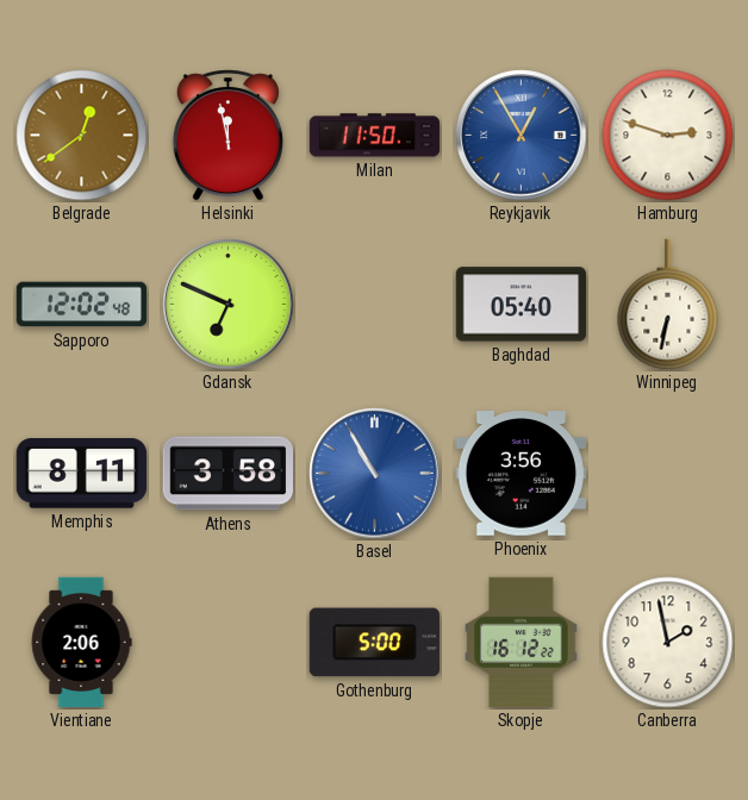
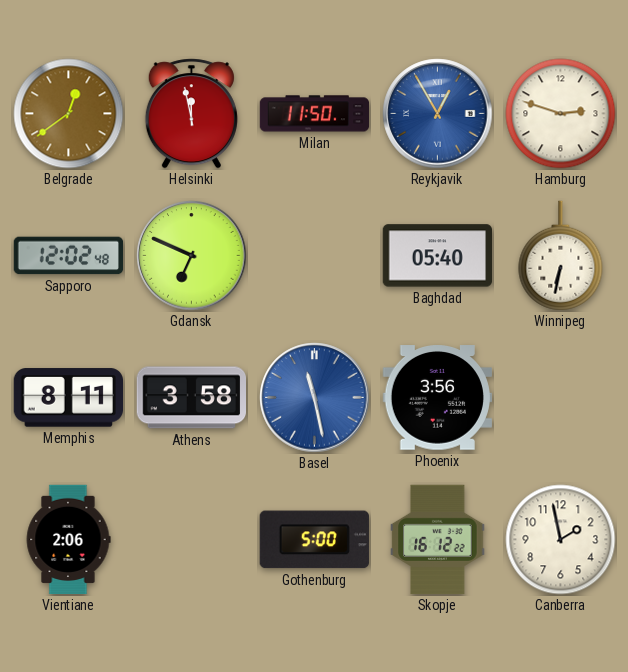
Basel: 10:55 -> 11:28
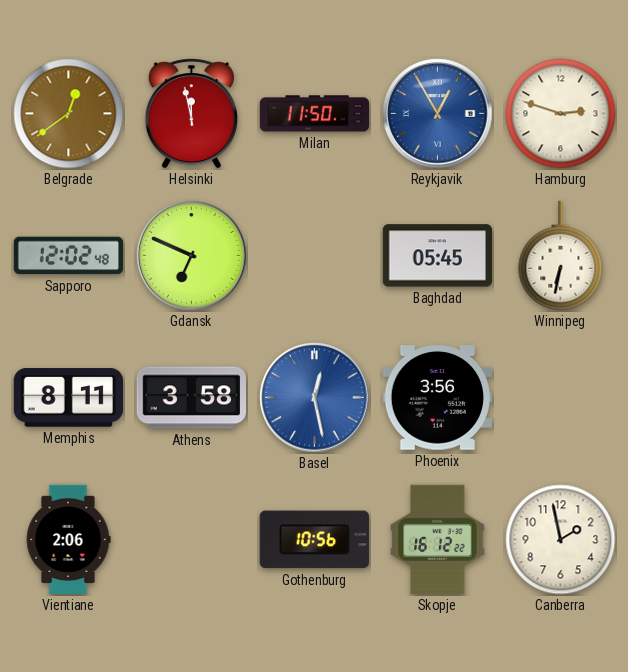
Baghdad: 05:40 -> 05:45
Basel: 11:28 -> 12:28
Gothenburg: 5:00 -> 10:56
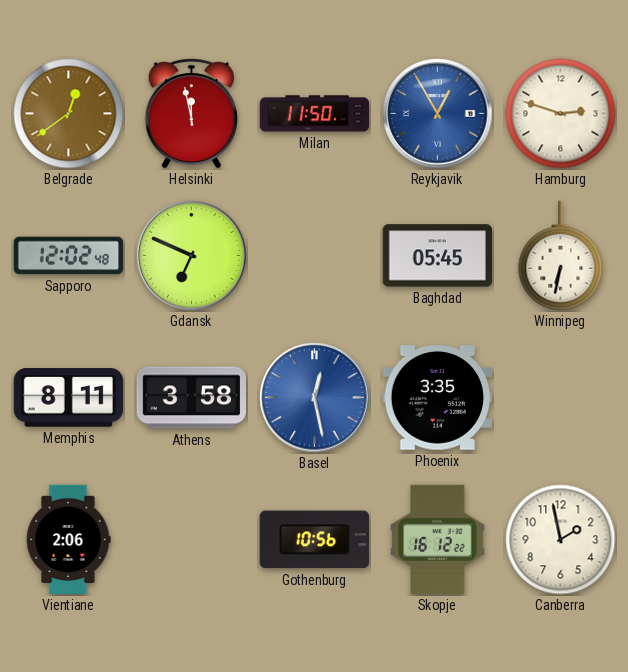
Phoenix: 3:56 -> 3:35
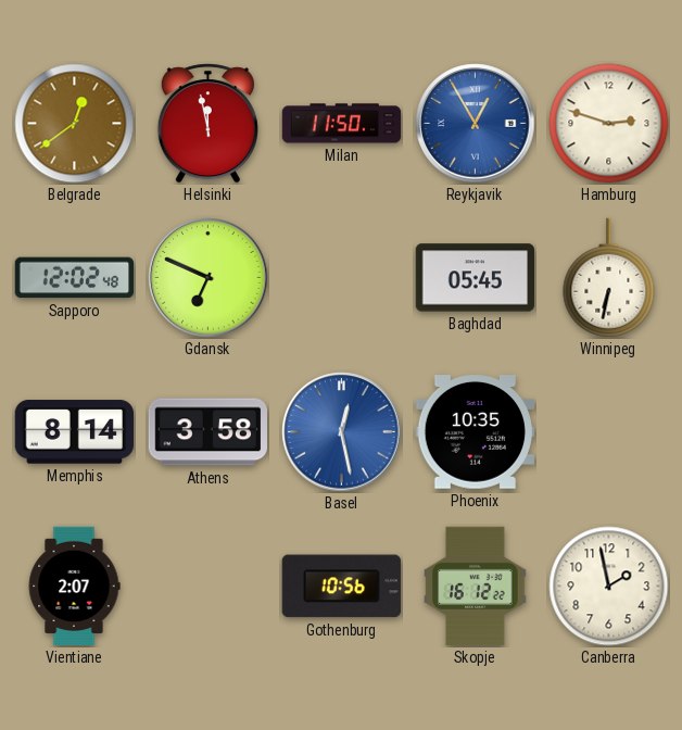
Memphis: 8:11 -> 8:14
Phoenix: 3:35 -> 10:35
Vientiane: 2:06 -> 2:07
